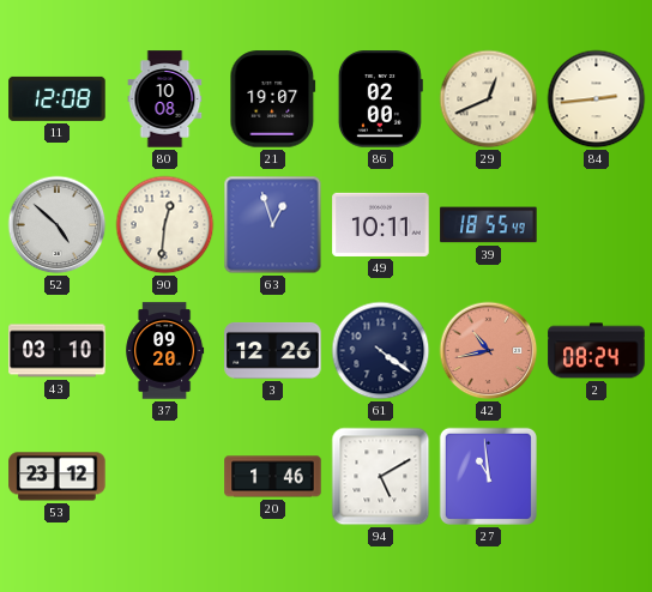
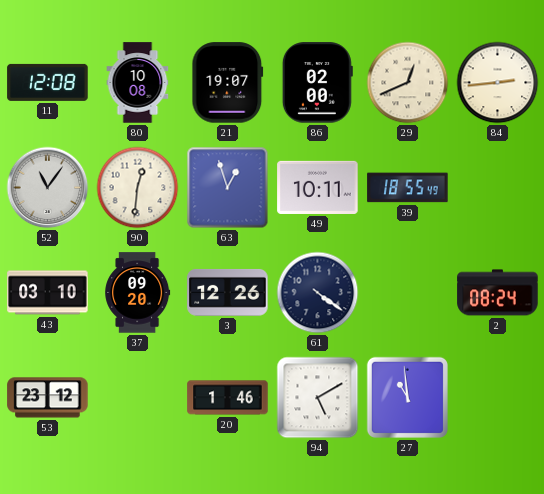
52: 4:52 -> 11:06
42: 10:43 -> none
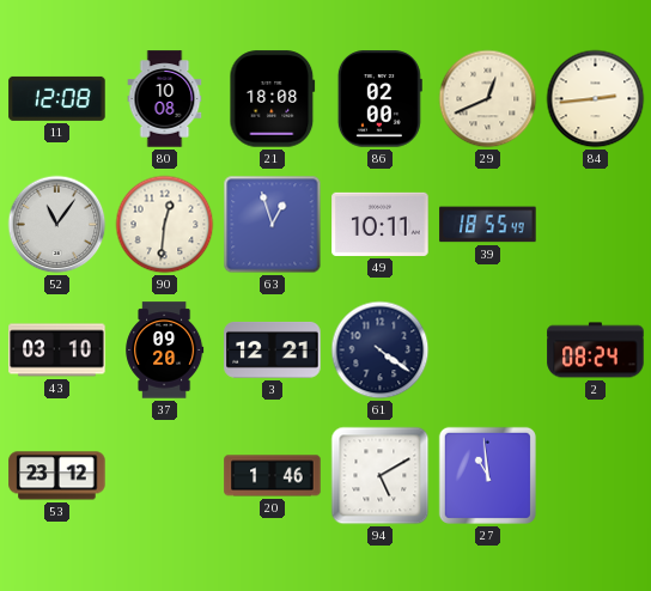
21: 19:07 -> 18:08
3: 12:26 -> 12:21
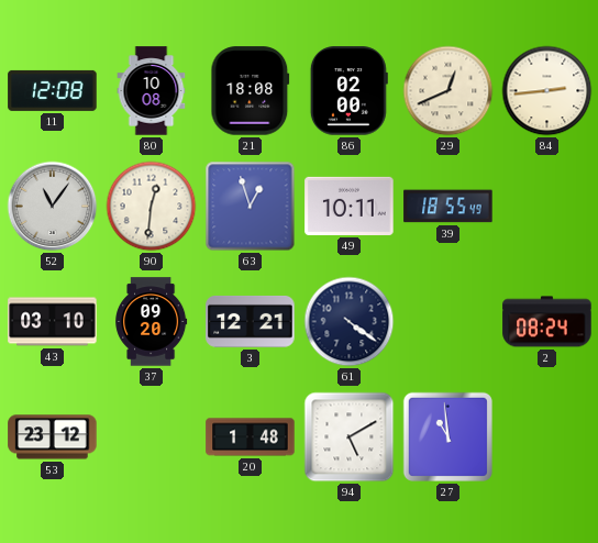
20: 1:46 -> 1:48
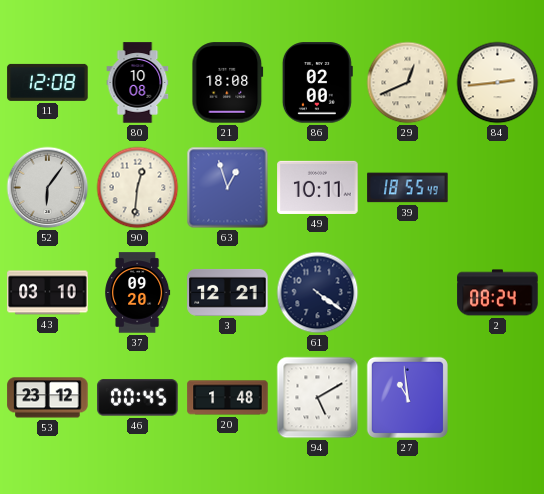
52: 11:06 -> 6:06
46: none -> 00:45
